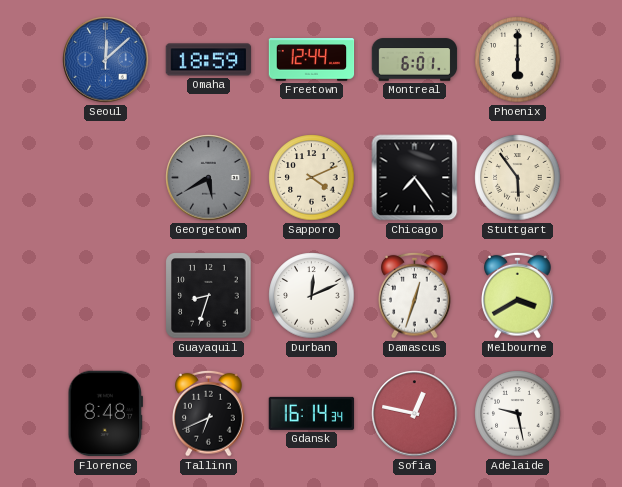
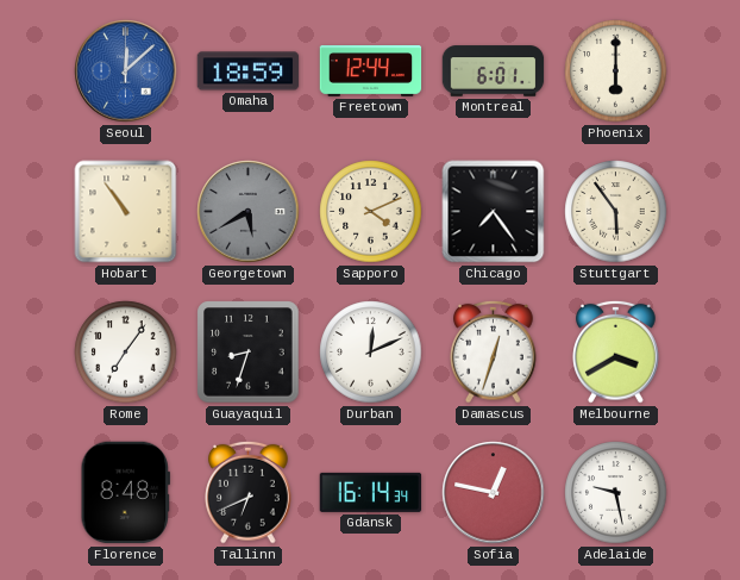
Hobart: none -> 10:54
Rome: none -> 7:06
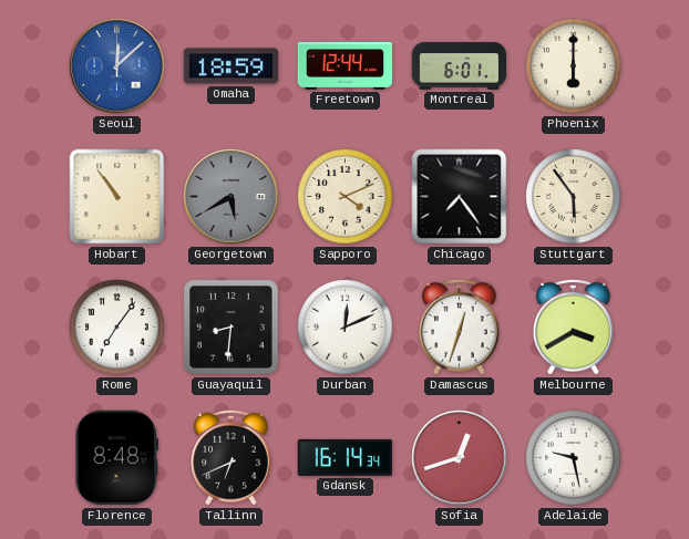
Guayaquil: 8:33 -> 8:31
Sofia: 12:47 -> 12:42
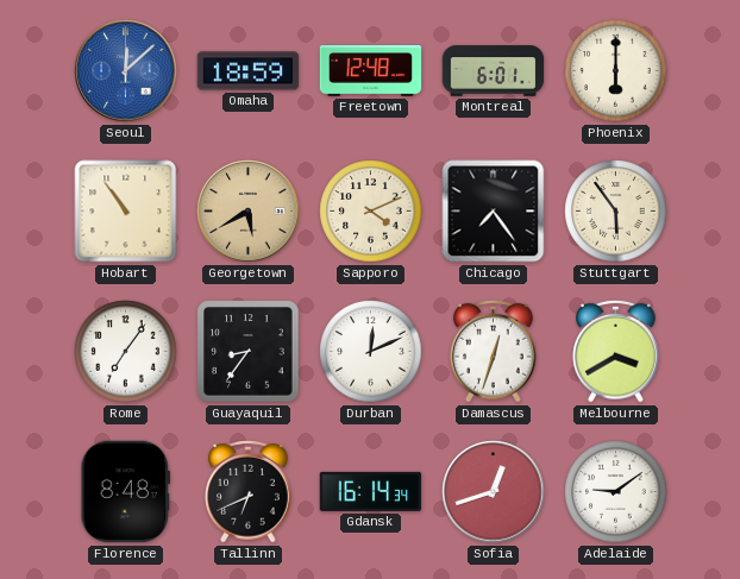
Freetown: 12:44 -> 12:48
Georgetown dial: grey -> champagne
Guayaquil: 8:31 -> 8:36
Adelaide: 9:28 -> 9:09
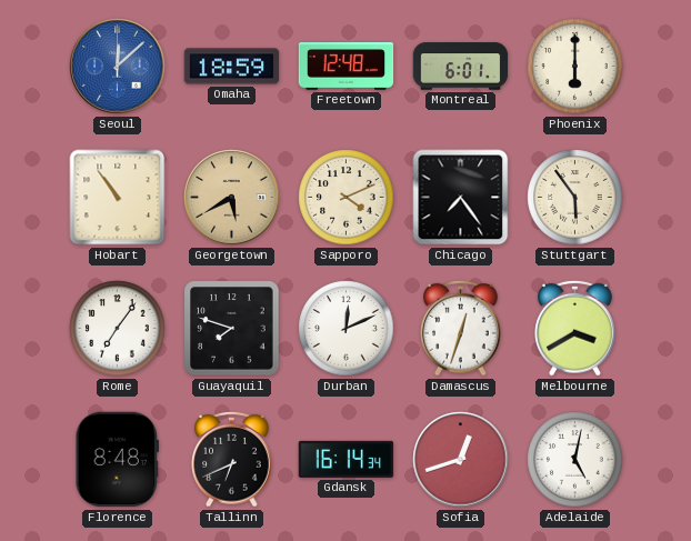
Guayaquil: 8:36 -> 7:48
Adelaide: 9:09 -> 5:02
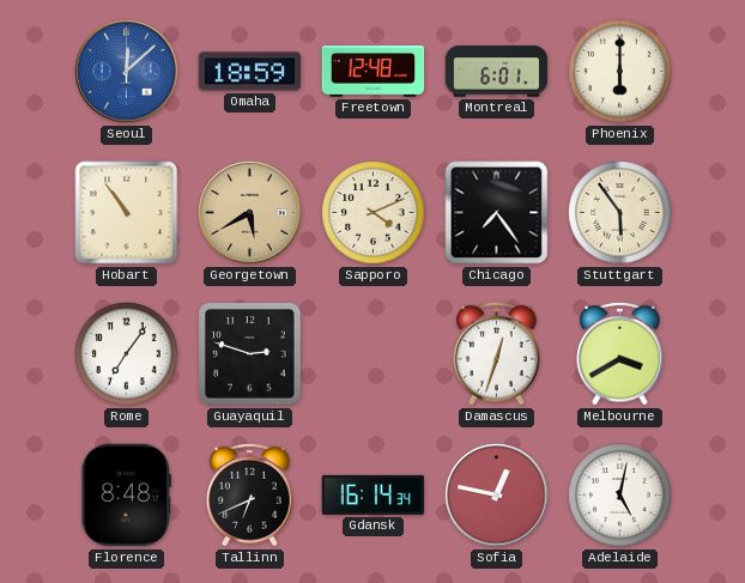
Guayaquil: 7:48 -> 2:48
Durban: 12:11 -> none
Sofia: 12:42 -> 12:47
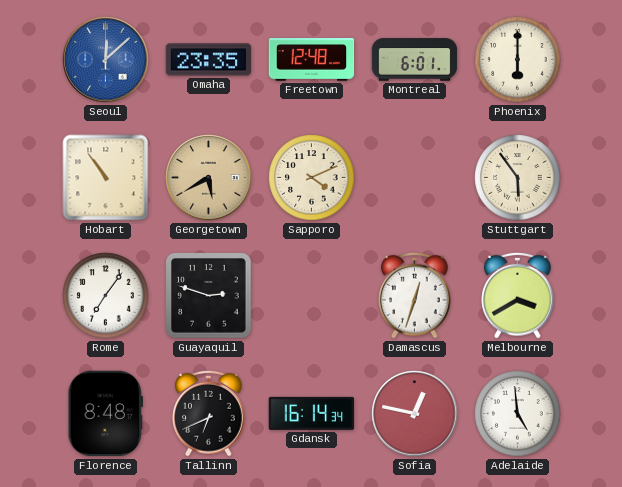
Omaha: 18:59 -> 23:35
Chicago: 7:24 -> none
Adelaide: 5:02 -> 4:59
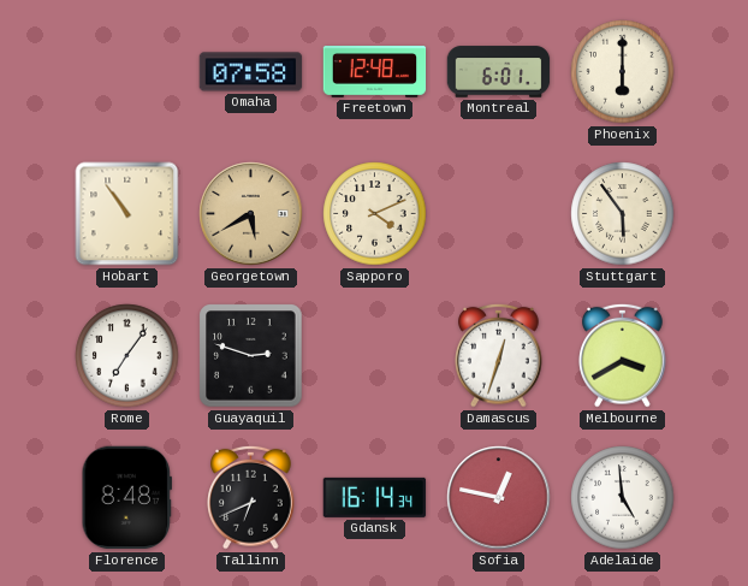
Seoul: 12:08 -> none
Omaha: 23:35 -> 07:58
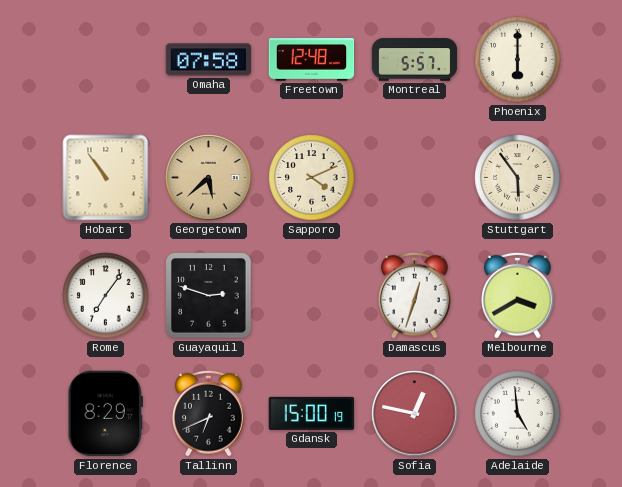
Montreal: 6:01 -> 5:57
Georgetown: 5:40 -> 5:38
Florence: 8:48 -> 8:29
Gdansk: 16:14 -> 15:00
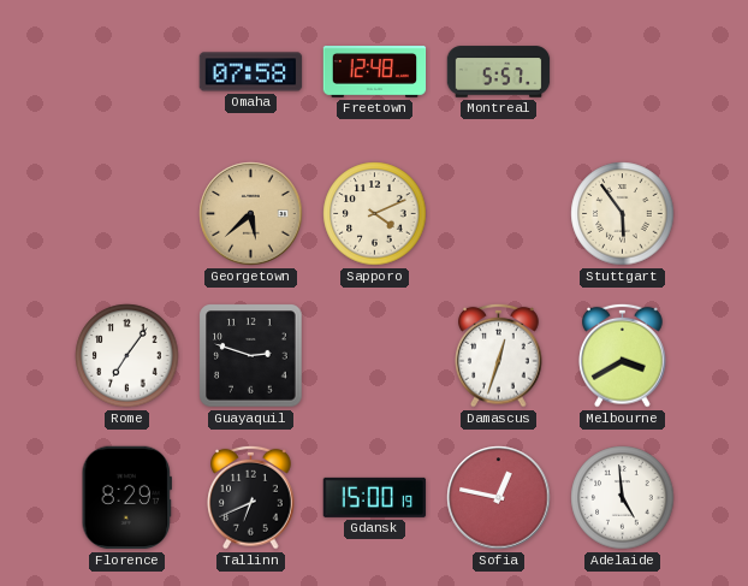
Phoenix: 6:00 -> none
Hobart: 10:54 -> none
